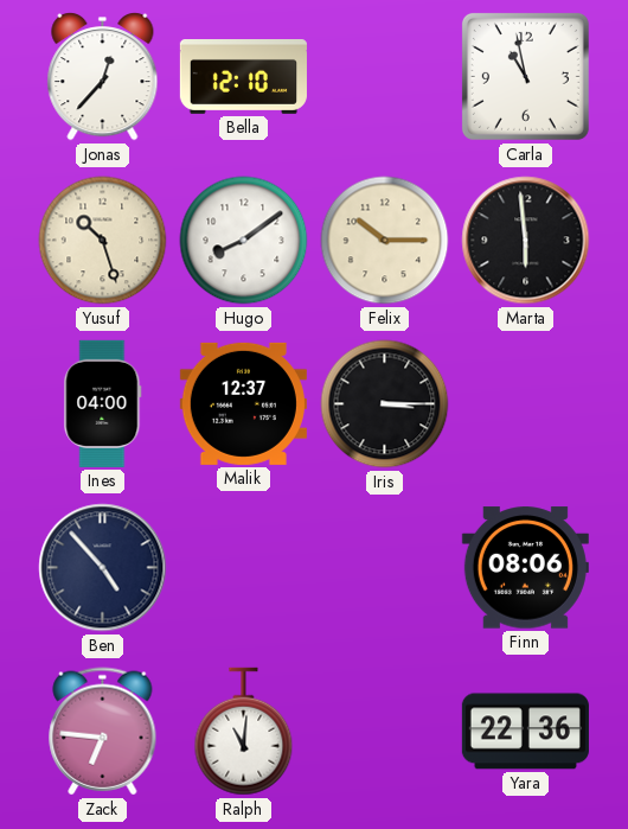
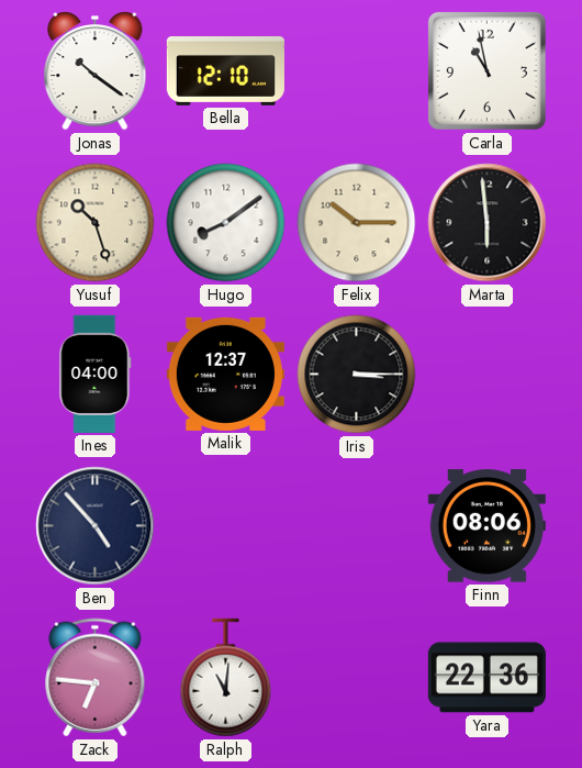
Jonas: 12:37 -> 10:21
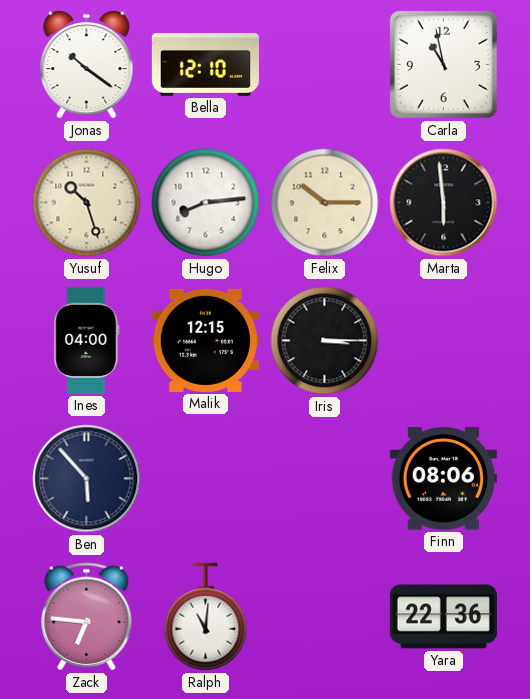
Hugo: 8:09 -> 8:14
Malik: 12:37 -> 12:15
Ben: 4:53 -> 5:53
